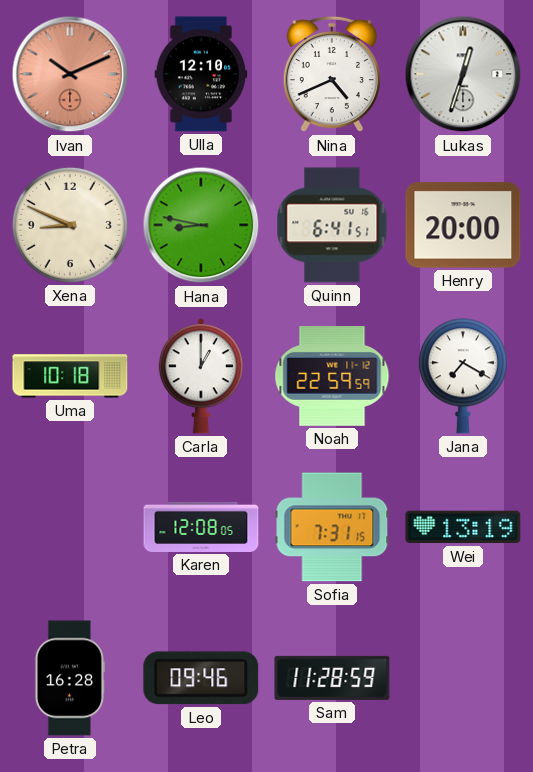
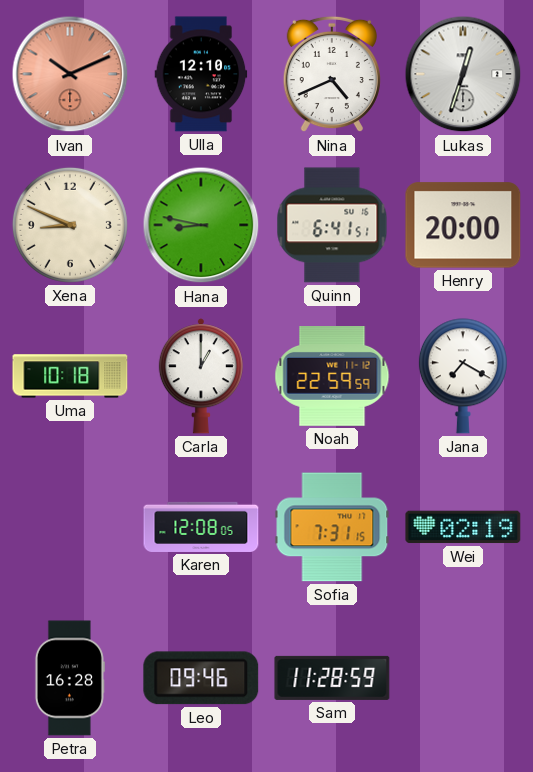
Wei: 13:19 -> 02:19
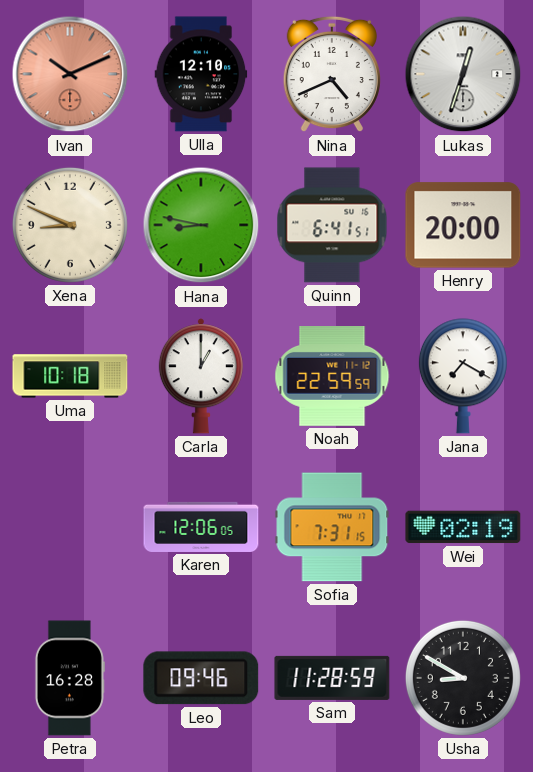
Karen: 12:08 -> 12:06
Usha: none -> 8:50
